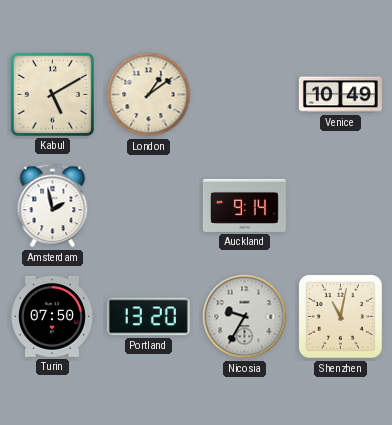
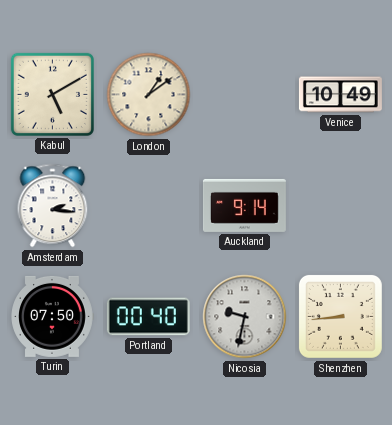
Amsterdam: 1:58 -> 2:16
Portland: 13:20 -> 00:40
Nicosia: 9:35 -> 9:32
Shenzhen: 11:02 -> 8:44
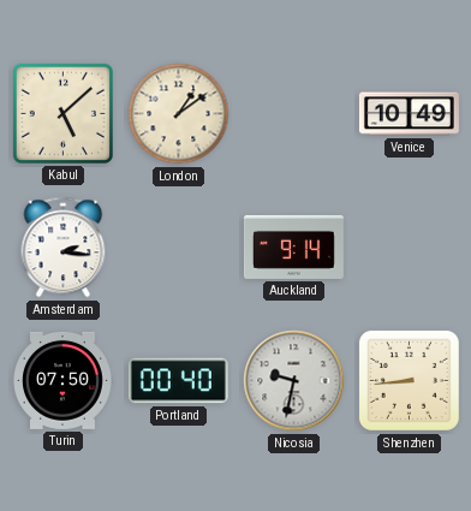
Kabul: 5:10 -> 5:08
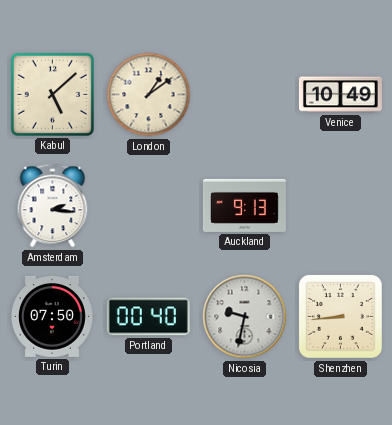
Auckland: 9:14 -> 9:13
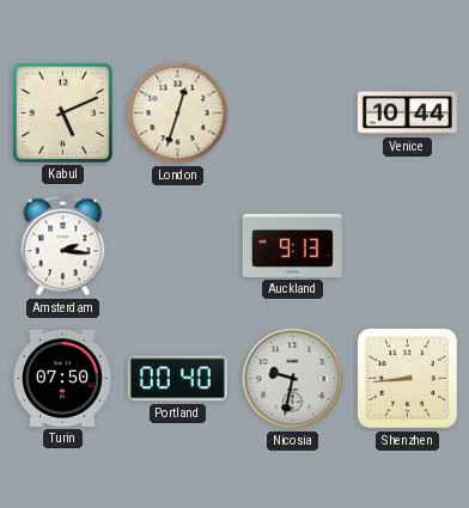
Kabul: 5:08 -> 5:11
London: 1:09 -> 12:33
Venice: 10:49 -> 10:44
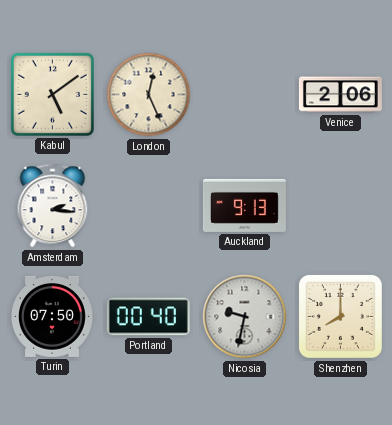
Kabul: 5:11 -> 5:09
London: 12:33 -> 12:26
Venice: 10:44 -> 2:06
Shenzhen: 8:44 -> 8:00
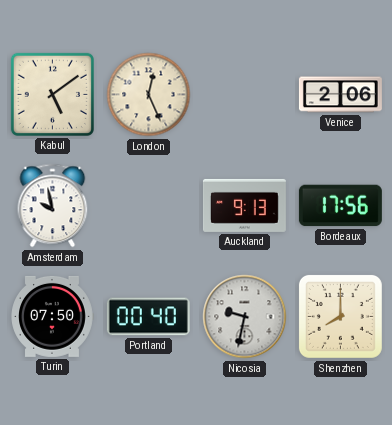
Amsterdam: 2:16 -> 9:58
Bordeaux: none -> 17:56
